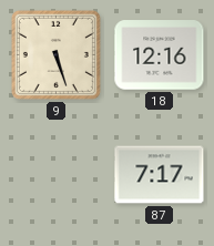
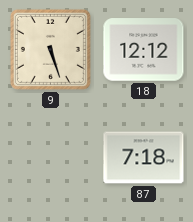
18: 12:16 -> 12:12
87: 7:17 -> 7:18
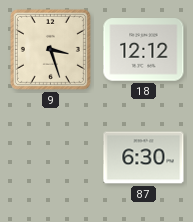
9: 5:27 -> 3:27
87: 7:18 -> 6:30
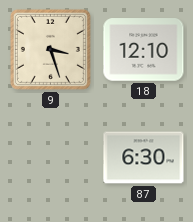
18: 12:12 -> 12:10
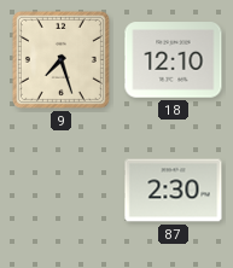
9: 3:27 -> 7:27
87: 6:30 -> 2:30
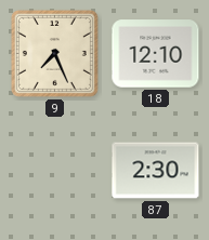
9: 7:27 -> 7:26
